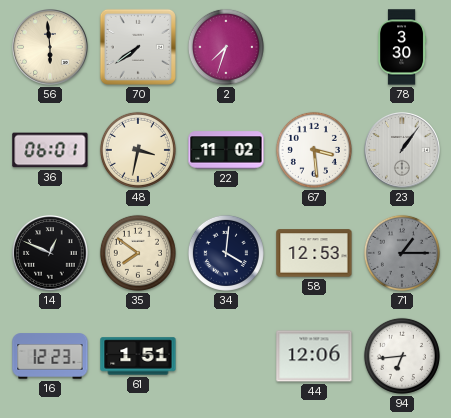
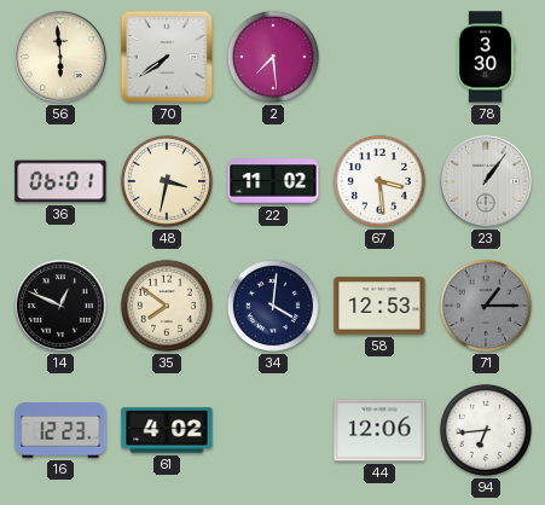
2: 7:33 -> 7:29
61: 1:51 -> 4:02
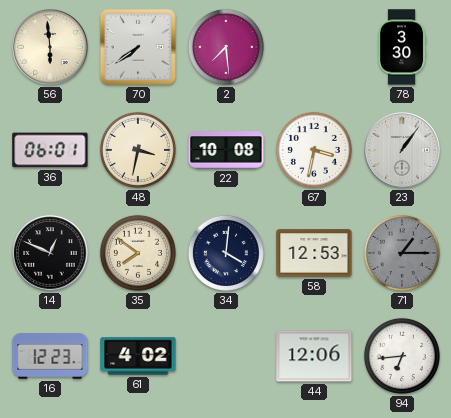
22: 11:02 -> 10:08
67: 3:29 -> 3:32
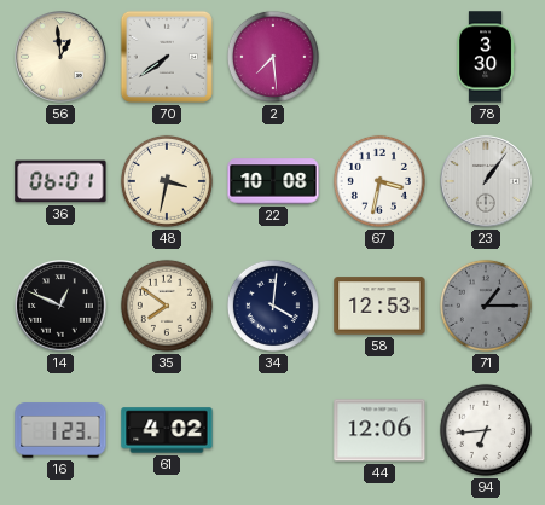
56: 5:59 -> 12:59
16: 12:23 -> 1:23
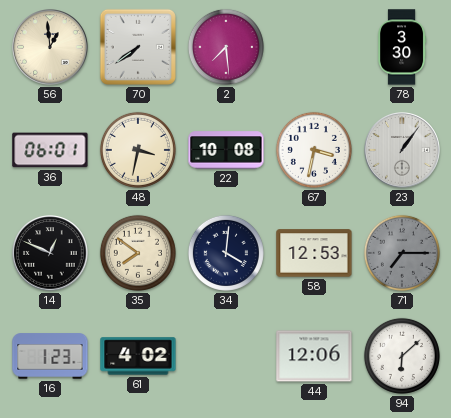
71: 1:15 -> 7:15
94: 6:44 -> 6:08
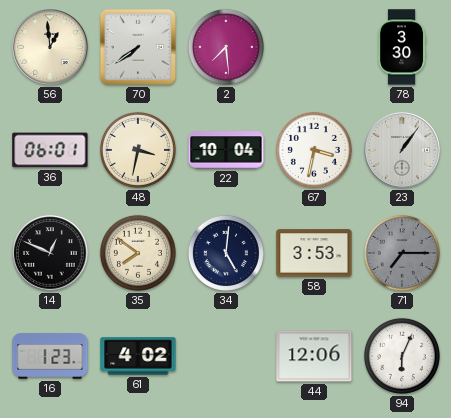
22: 10:08 -> 10:04
34: 4:01 -> 5:01
58: 12:53 -> 3:53
94: 6:08 -> 6:04
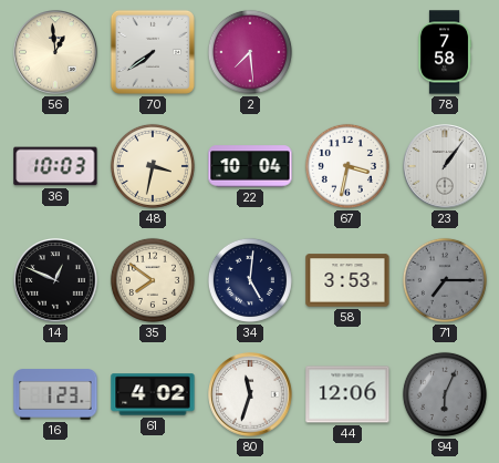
78: 3:30 -> 7:58
36: 06:01 -> 10:03
80: none -> 11:33
94 dial: white -> grey
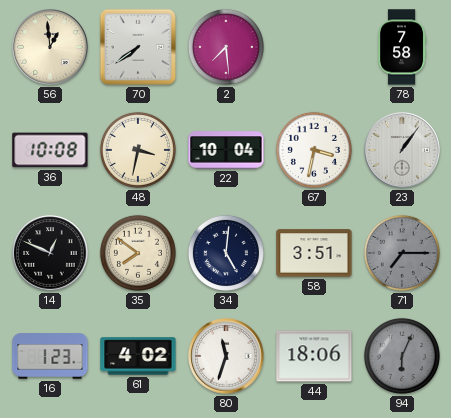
36: 10:03 -> 10:08
58: 3:53 -> 3:51
44: 12:06 -> 18:06
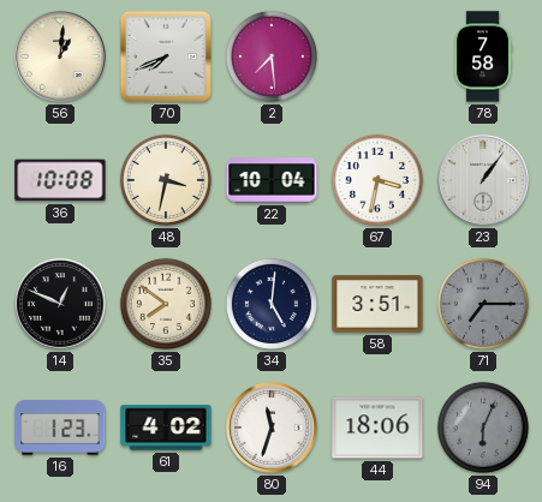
56: 12:59 -> 1:01
70: 7:39 -> 7:41
